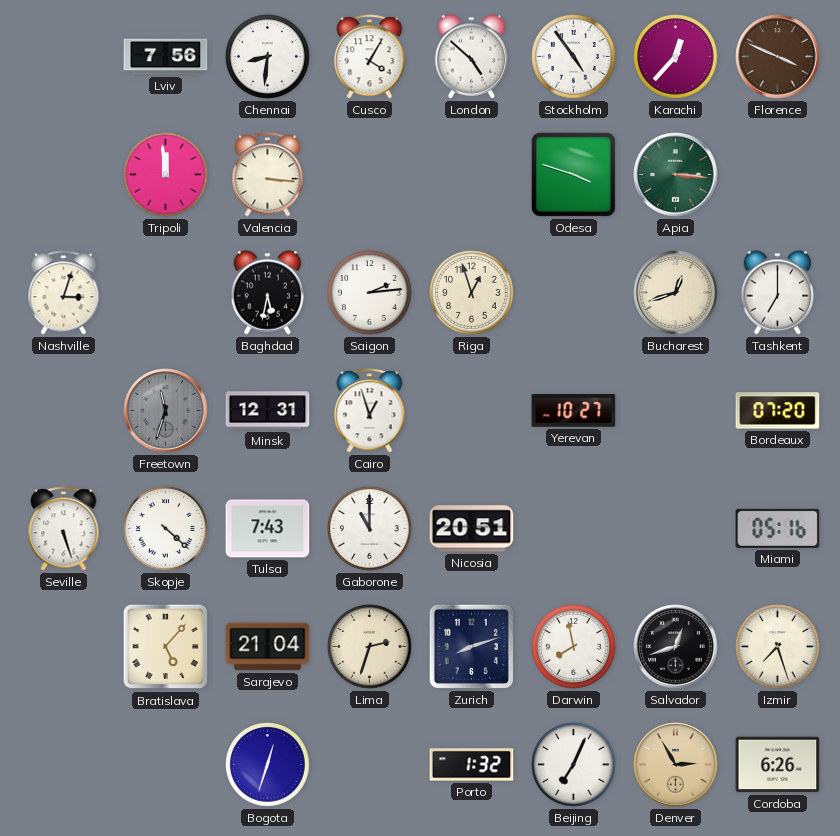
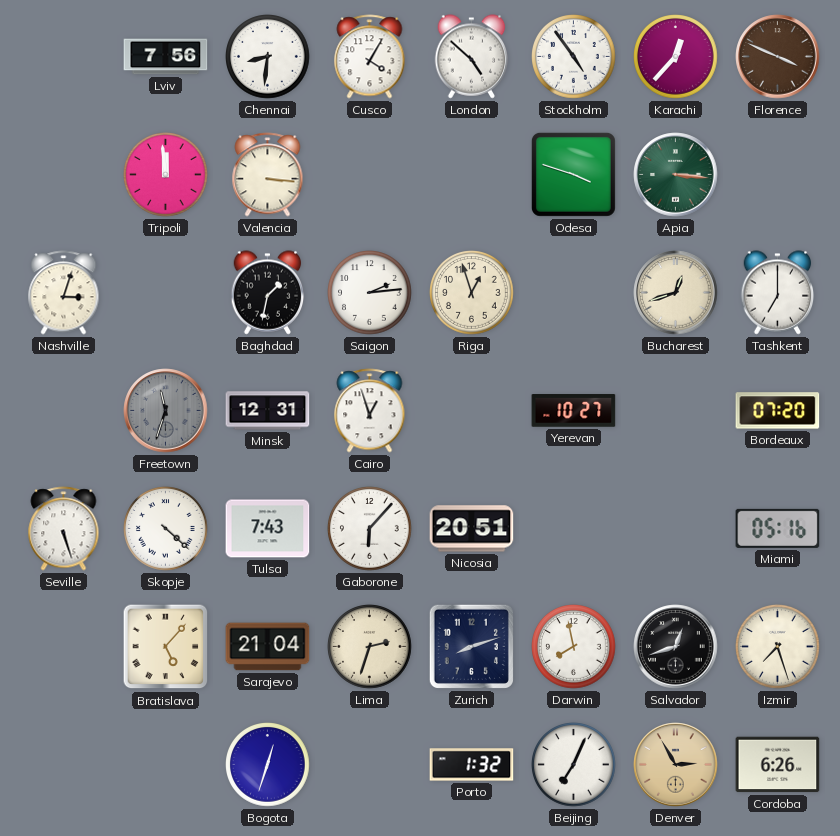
Baghdad: 5:32 -> 1:32
Gaborone: 11:00 -> 6:07
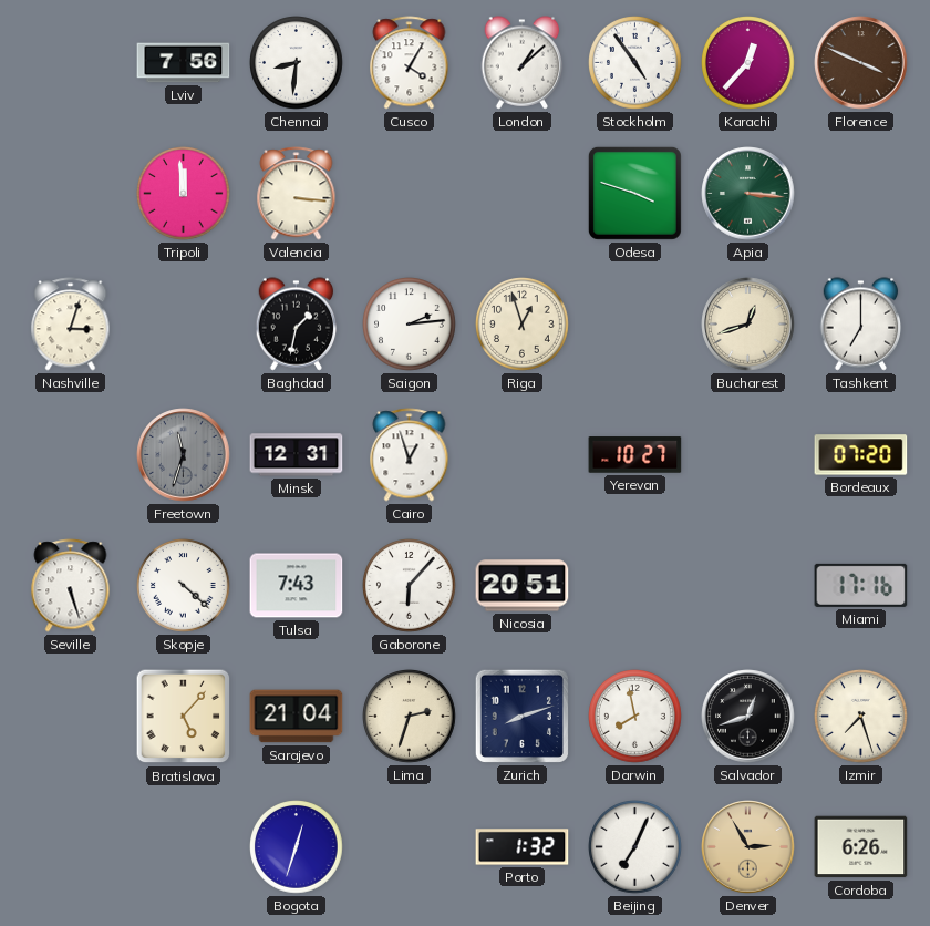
London: 4:52 -> 1:08
Miami: 05:16 -> 17:16
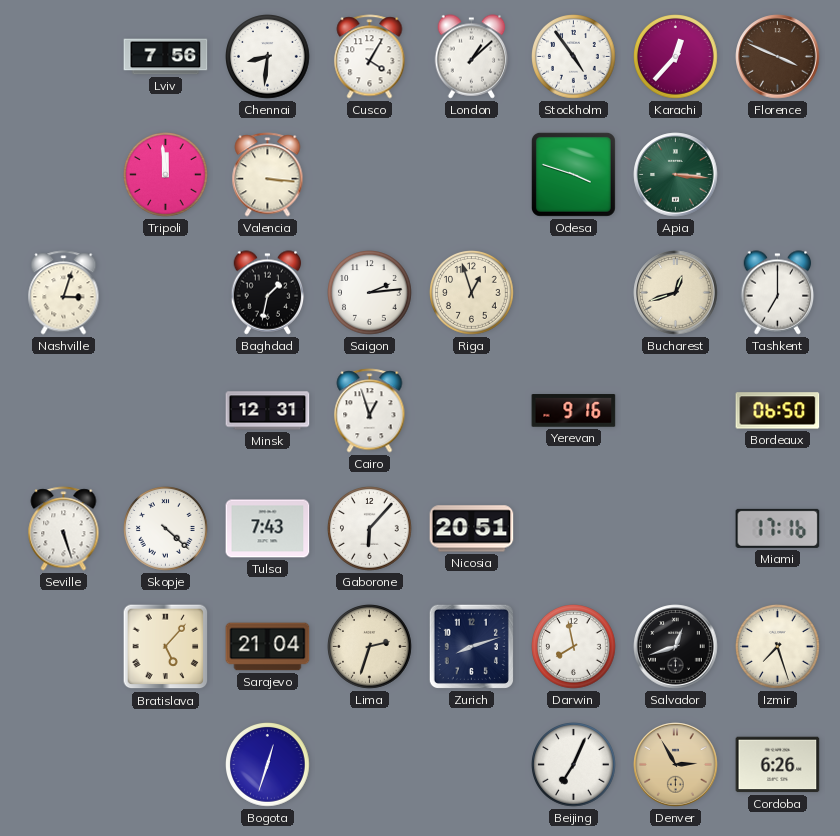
Freetown: 11:33 -> none
Yerevan: 10:27 -> 9:16
Bordeaux: 07:20 -> 06:50
Porto: 1:32 -> none
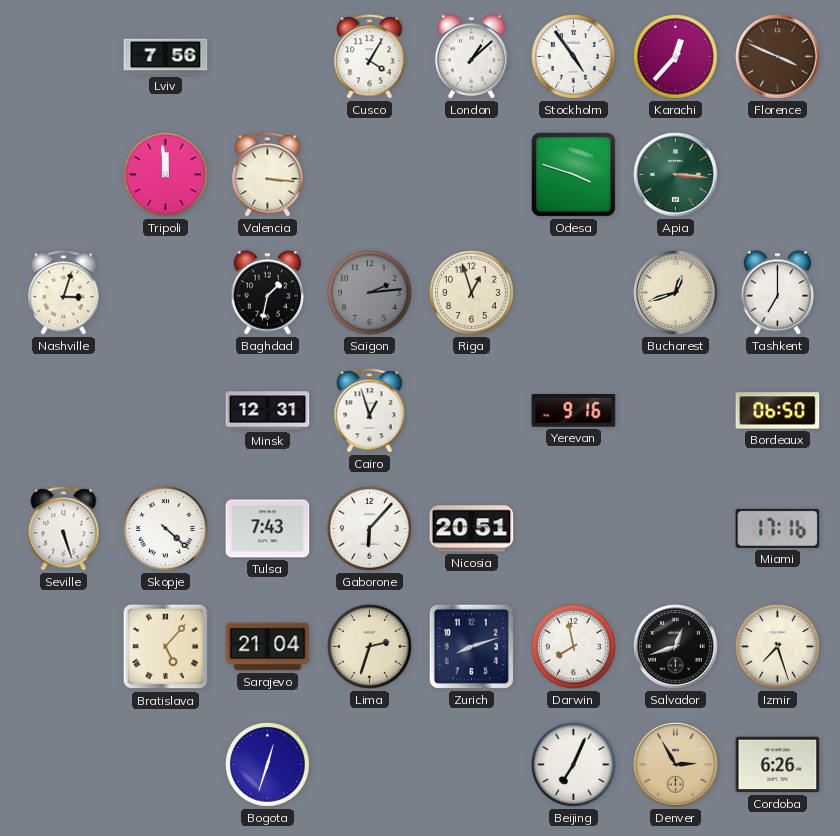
Chennai: 8:31 -> none
Saigon dial: white -> grey
